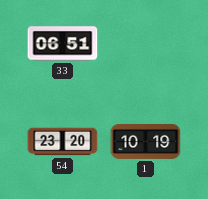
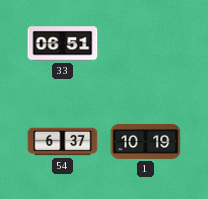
54: 23:20 -> 6:37
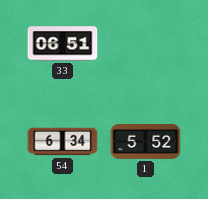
54: 6:37 -> 6:34
1: 10:19 -> 5:52
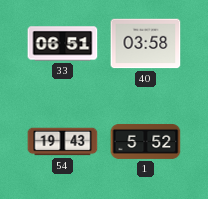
40: none -> 03:58
54: 6:34 -> 19:43
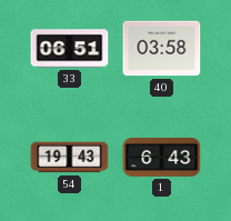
1: 5:52 -> 6:43
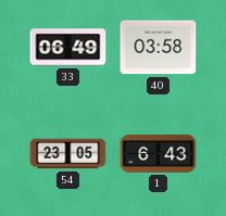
33: 06:51 -> 06:49
54: 19:43 -> 23:05
